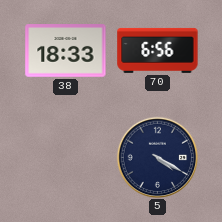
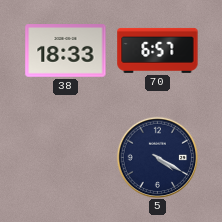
70: 6:56 -> 6:57
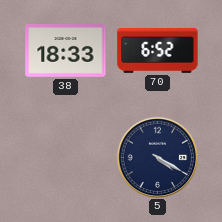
70: 6:57 -> 6:52
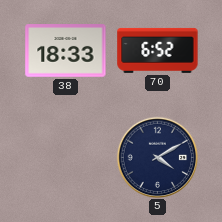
5: 4:20 -> 4:10
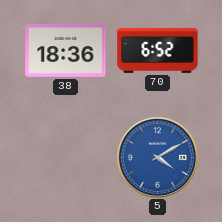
38: 18:33 -> 18:36
5 dial: navy -> blue
